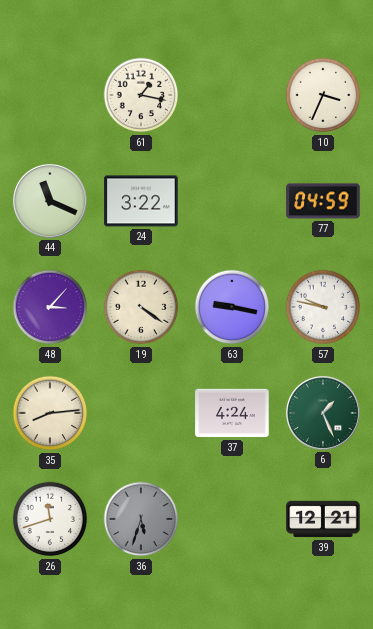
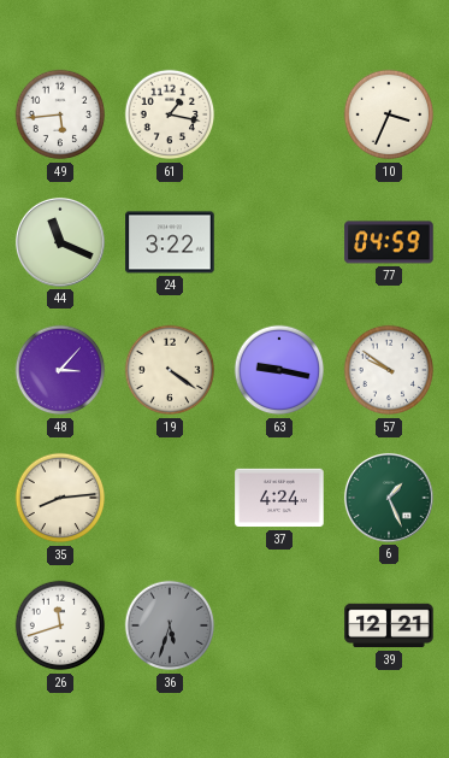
49: none -> 5:44
57: 9:47 -> 9:51
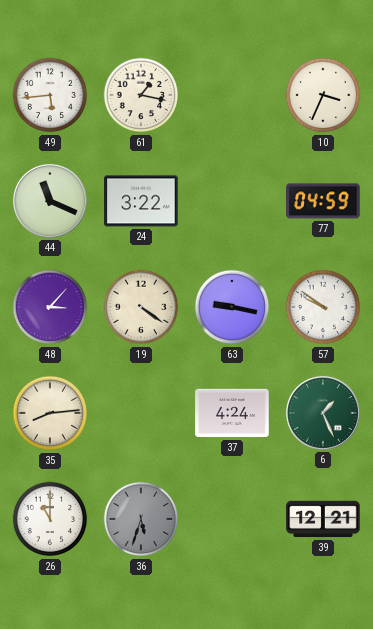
26: 11:42 -> 11:00
